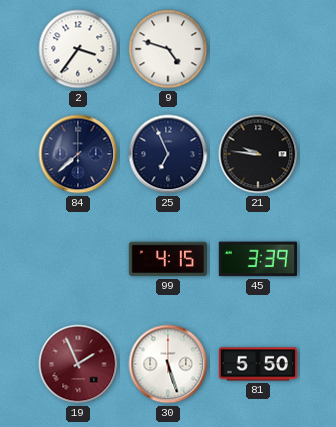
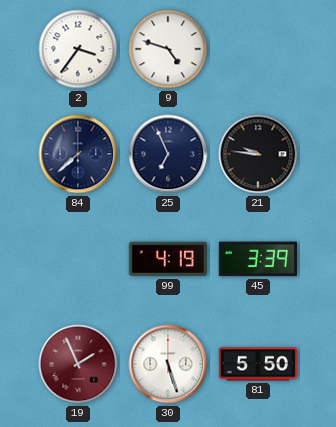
99: 4:15 -> 4:19
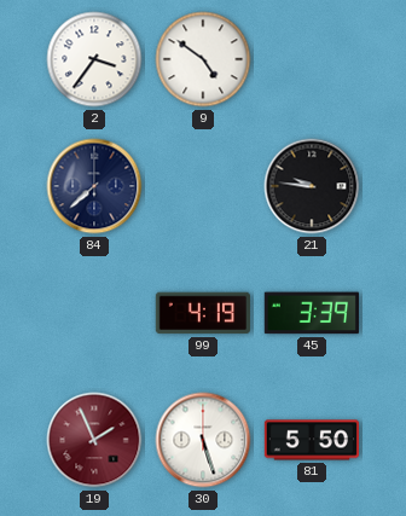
9: 4:48 -> 4:51
25: 6:56 -> none
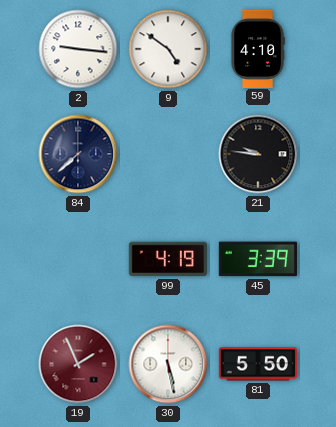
2: 3:36 -> 9:16
59: none -> 4:10
30: 5:27 -> 5:28
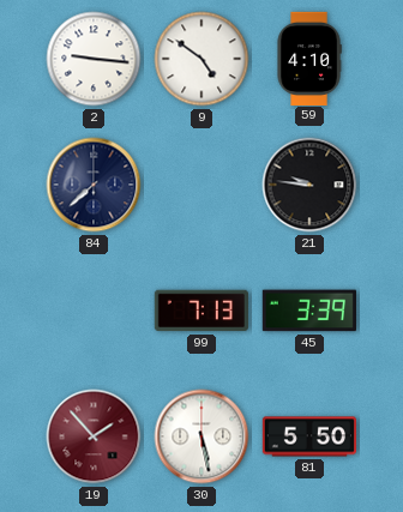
99: 4:19 -> 7:13
19: 1:56 -> 1:53
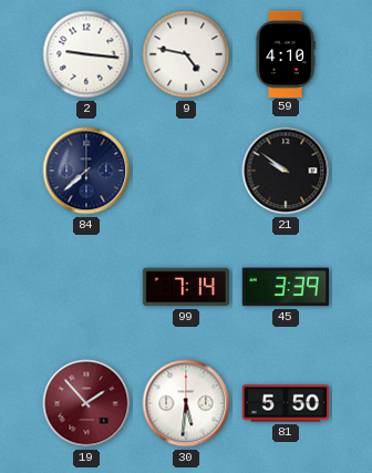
9: 4:51 -> 4:47
21: 9:46 -> 9:51
99: 7:13 -> 7:14
30: 5:28 -> 5:31
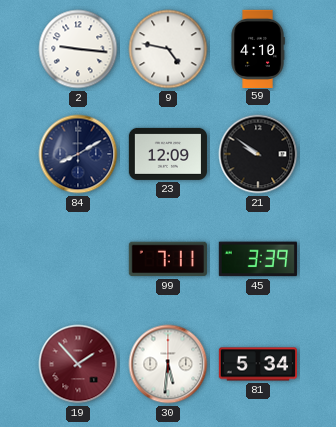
84: 7:38 -> 8:10
23: none -> 12:09
99: 7:14 -> 7:11
81: 5:50 -> 5:34
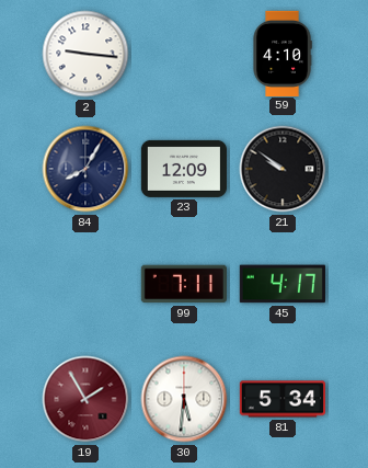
9: 4:47 -> none
84: 8:10 -> 8:05
45: 3:39 -> 4:17
19: 1:53 -> 1:55
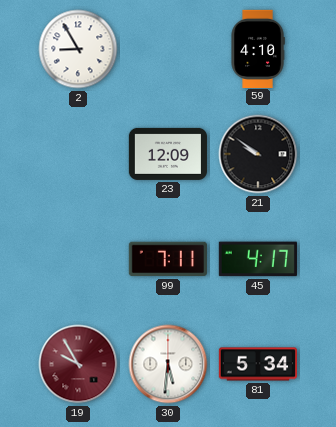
2: 9:16 -> 8:55
84: 8:05 -> none
19: 1:55 -> 9:55
